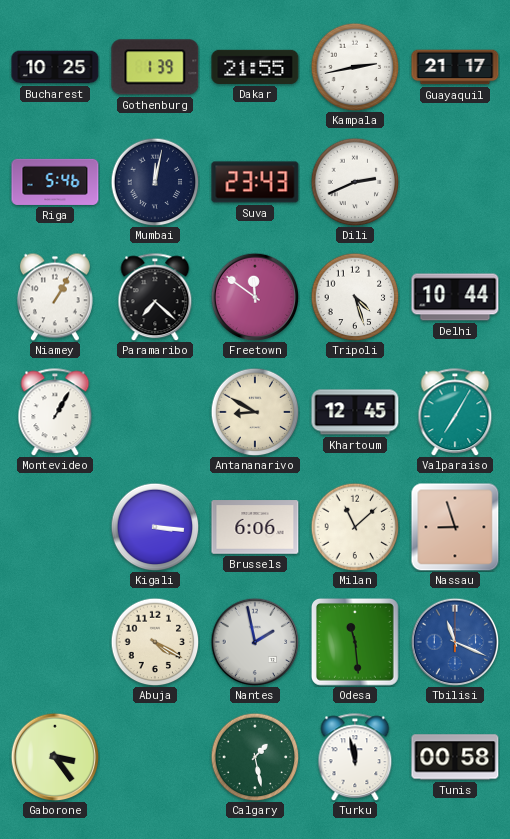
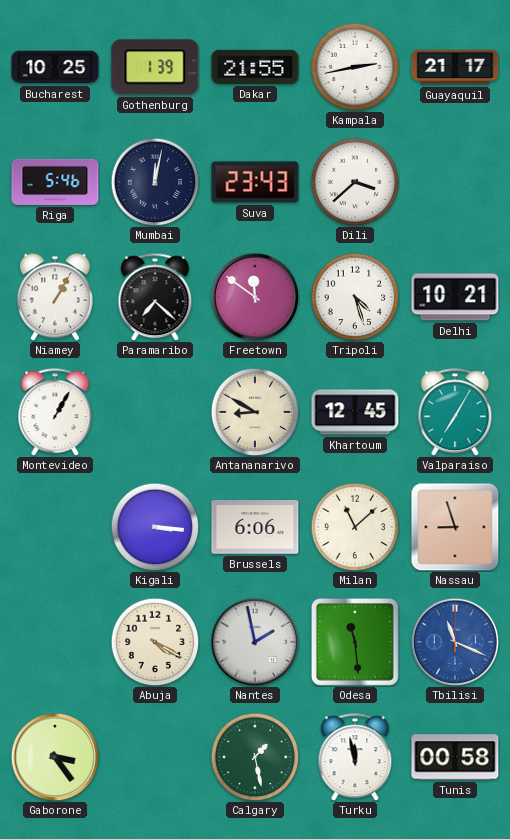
Dili: 2:41 -> 3:38
Delhi: 10:44 -> 10:21
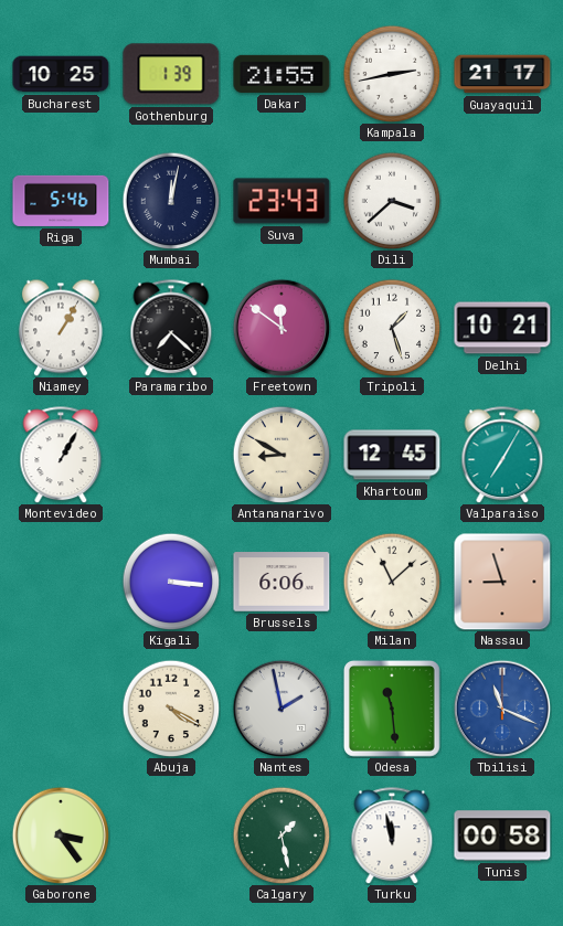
Tripoli: 4:27 -> 1:27
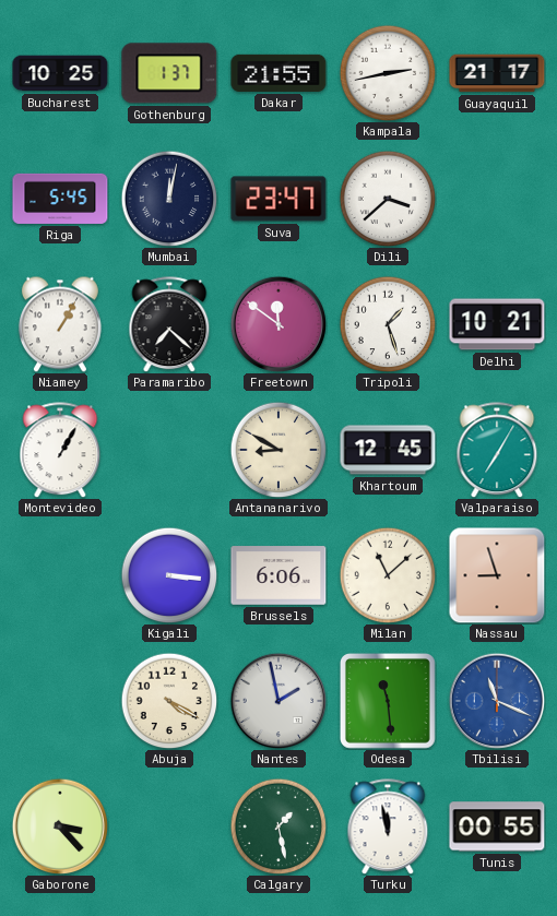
Gothenburg: 1:39 -> 1:37
Riga: 5:46 -> 5:45
Suva: 23:43 -> 23:47
Gaborone: 3:24 -> 3:23
Tunis: 00:58 -> 00:55
